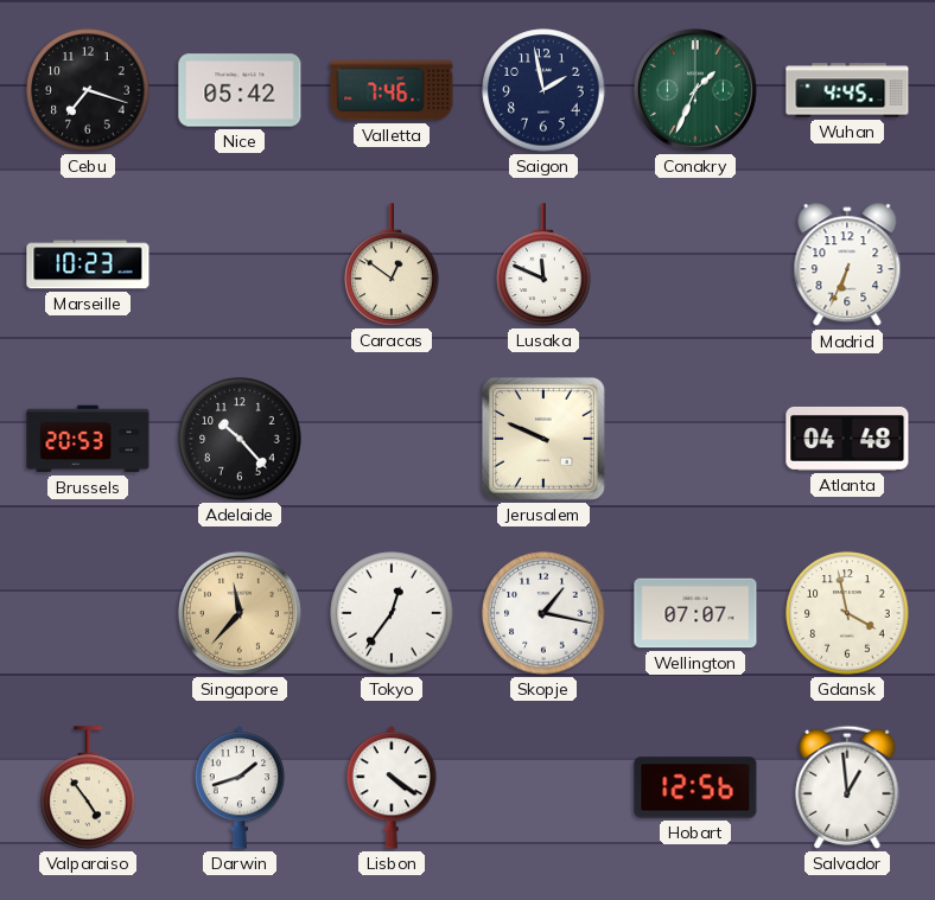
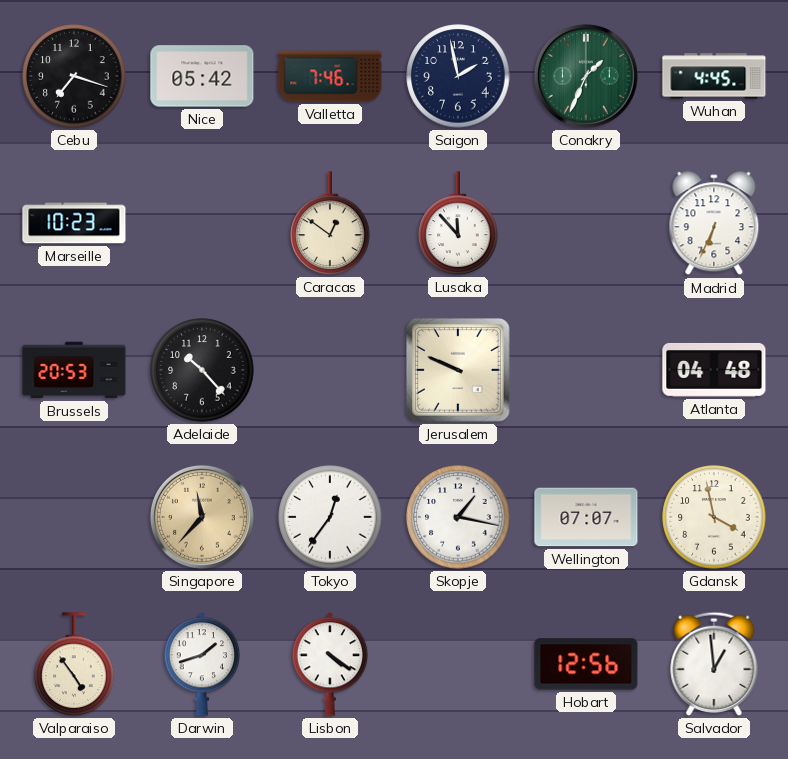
Lusaka: 11:49 -> 11:53
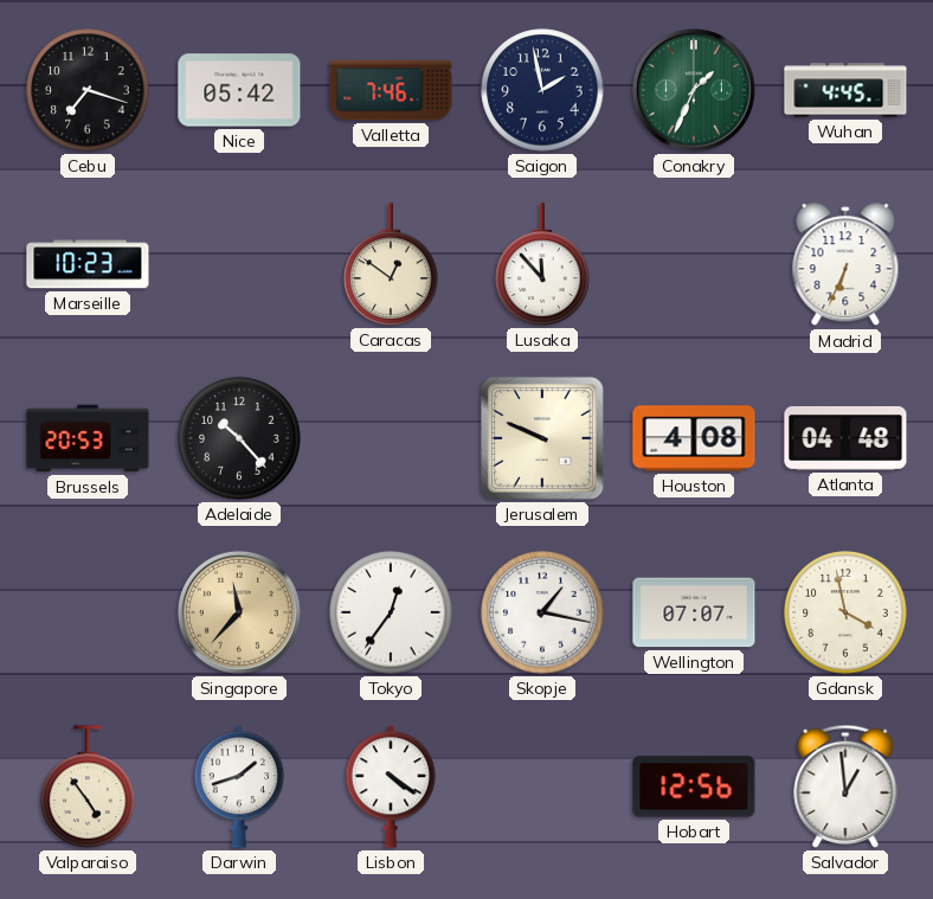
Houston: none -> 4:08
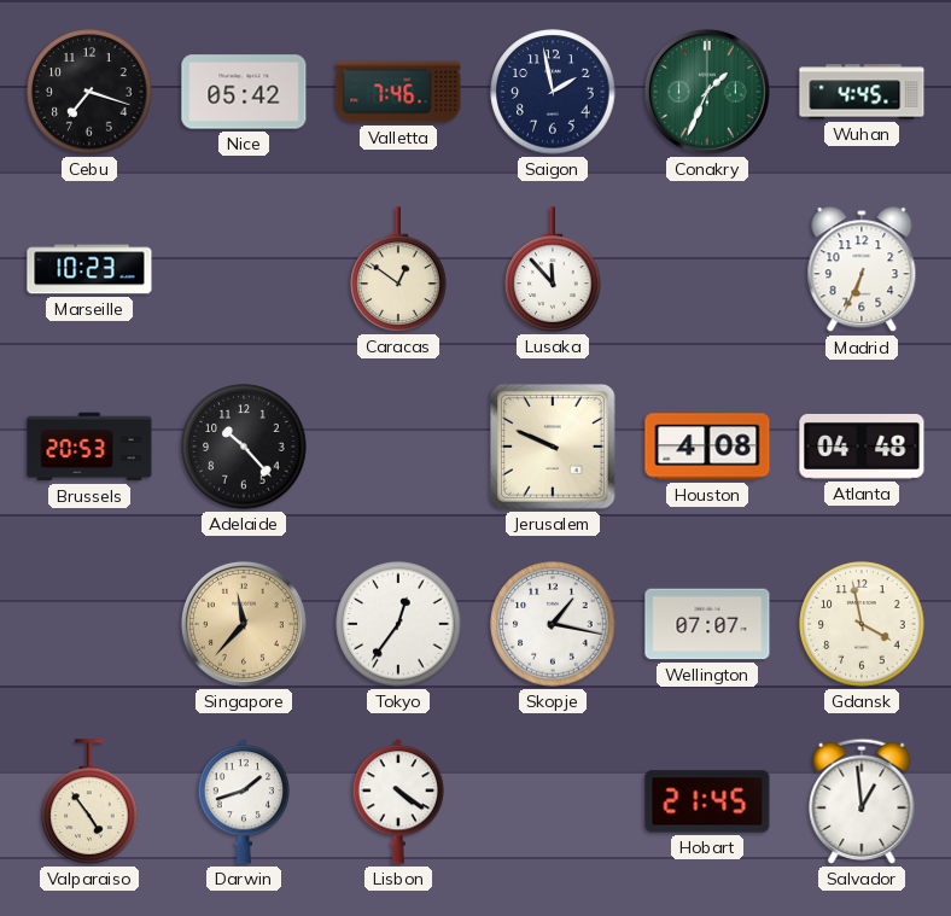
Hobart: 12:56 -> 21:45
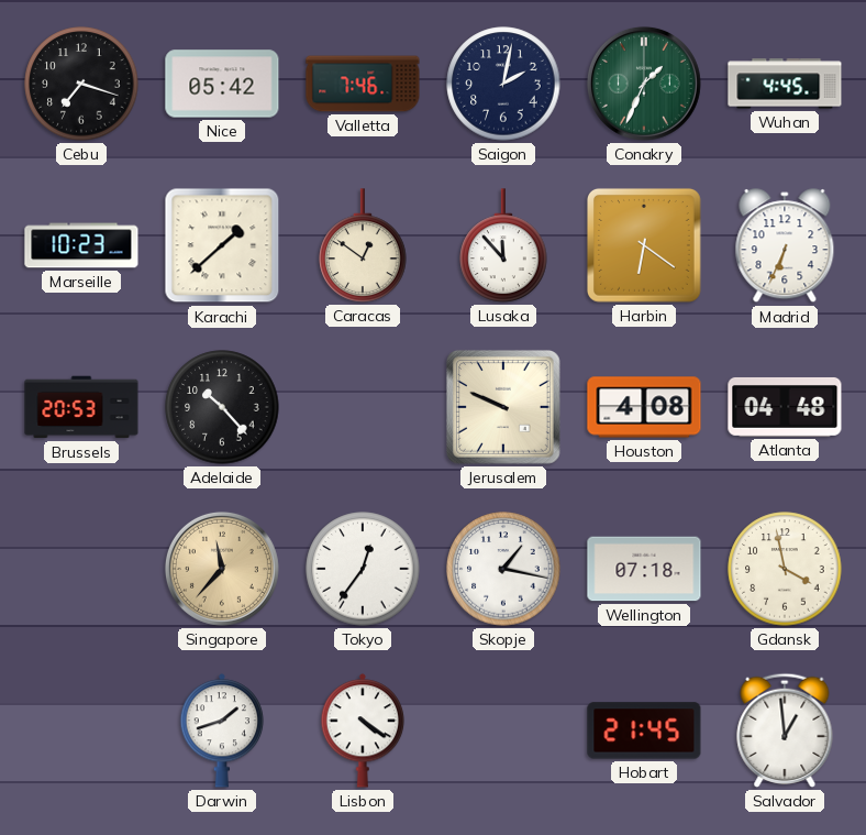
Saigon: 1:58 -> 2:02
Karachi: none -> 1:38
Harbin: none -> 6:21
Wellington: 07:07 -> 07:18
Valparaiso: 4:54 -> none
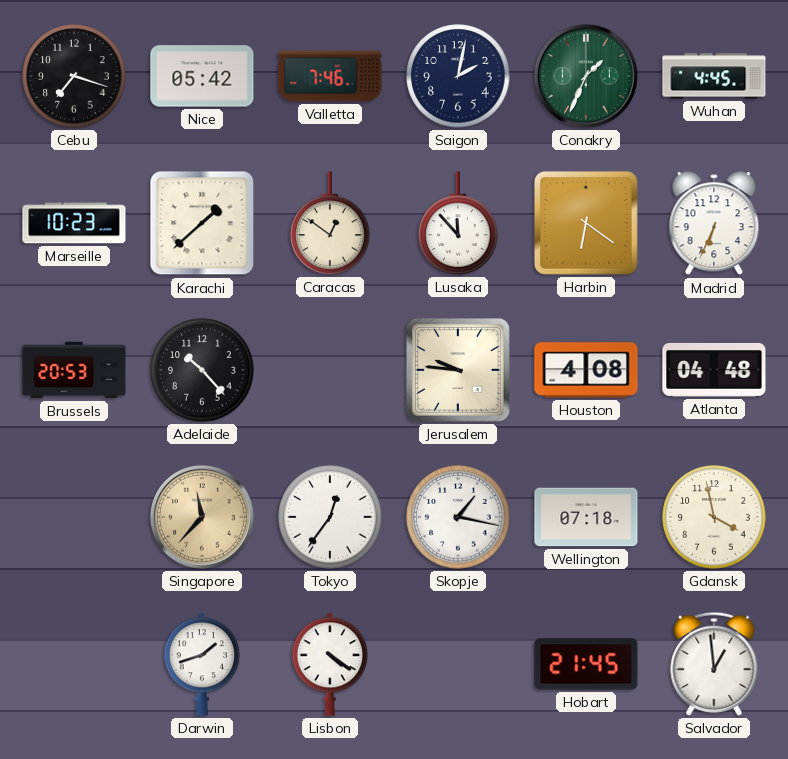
Jerusalem: 9:49 -> 9:46
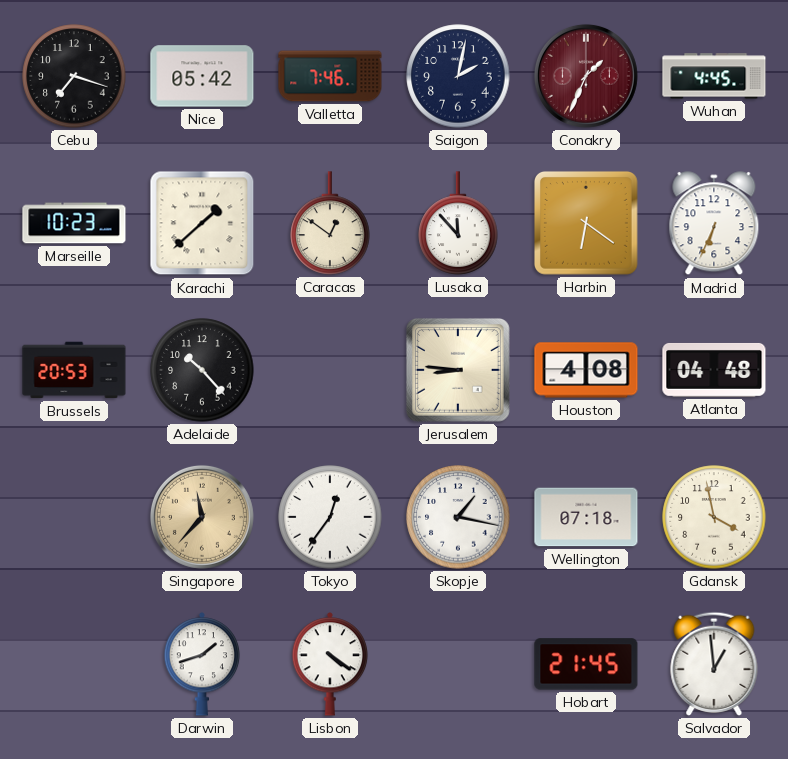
Conakry dial: green -> burgundy
Jerusalem: 9:46 -> 8:46
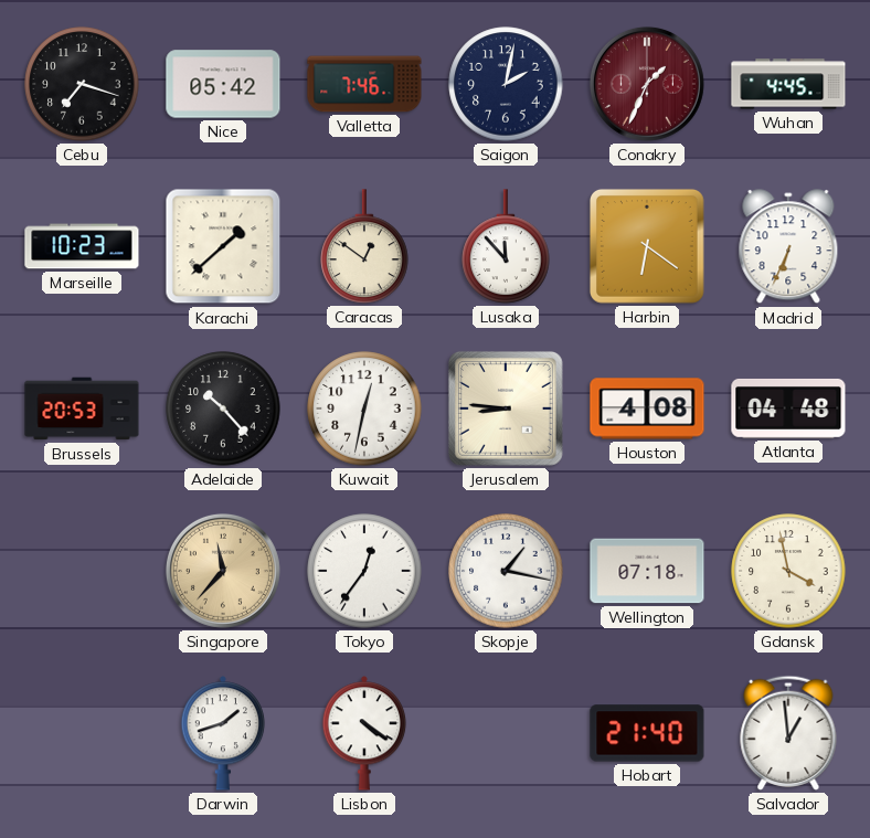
Kuwait: none -> 12:32
Hobart: 21:45 -> 21:40
